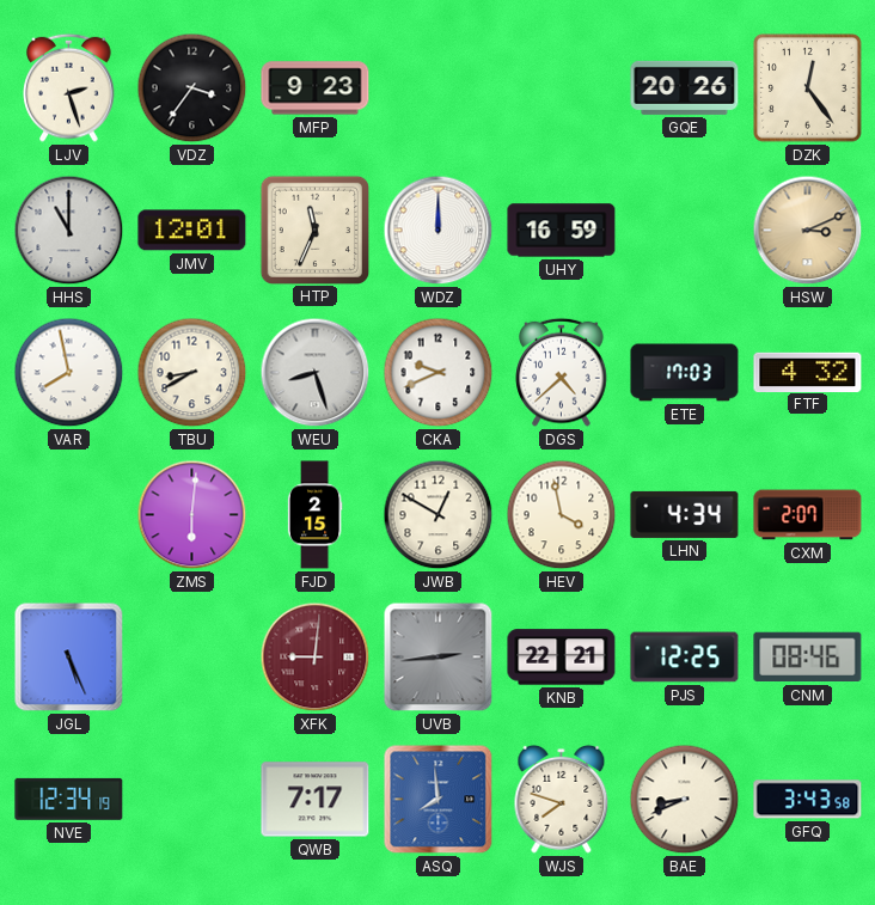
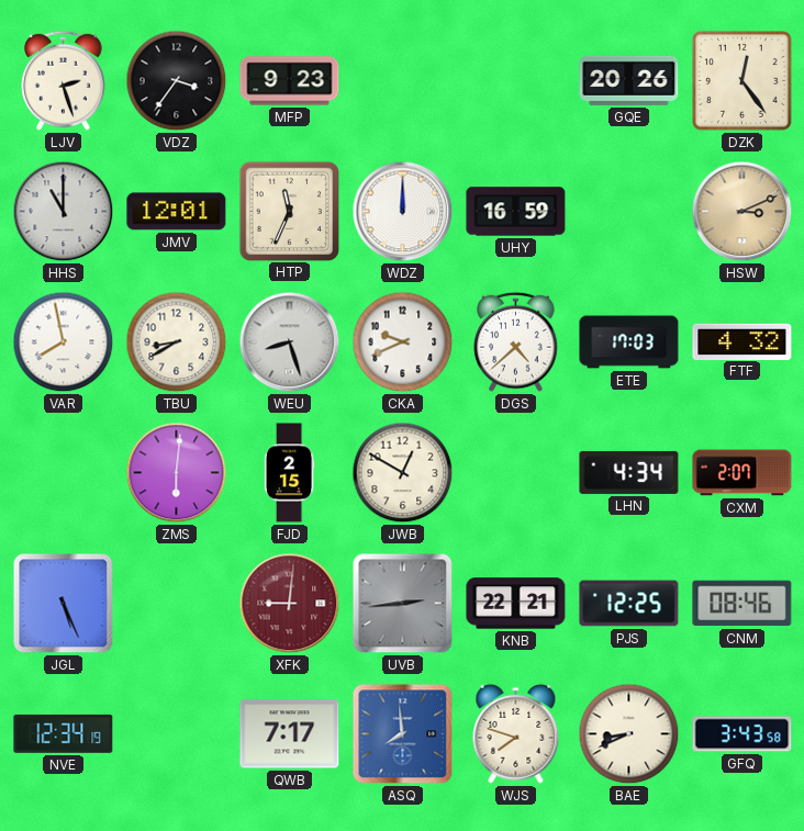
HEV: 3:58 -> none
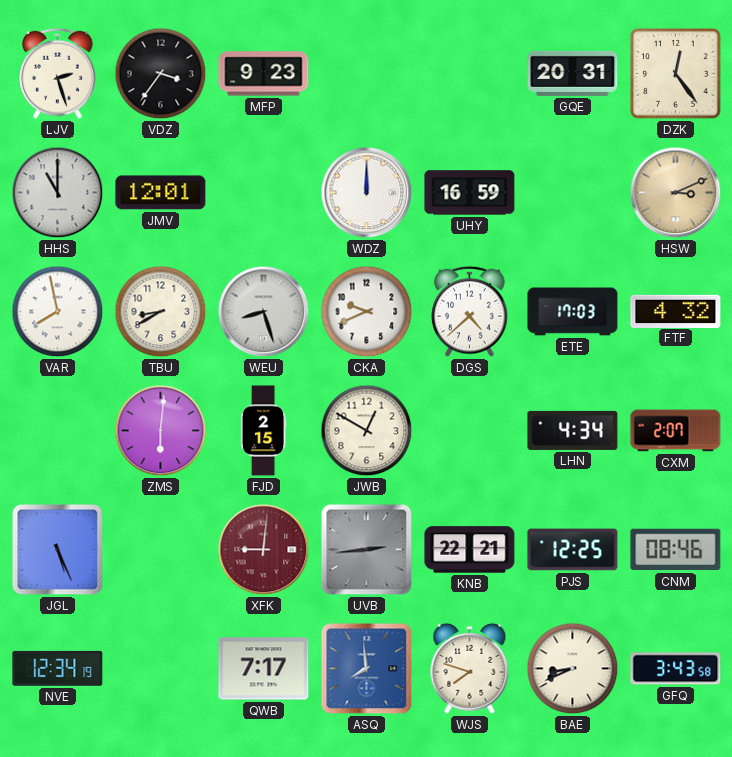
GQE: 20:26 -> 20:31
HTP: 11:34 -> none
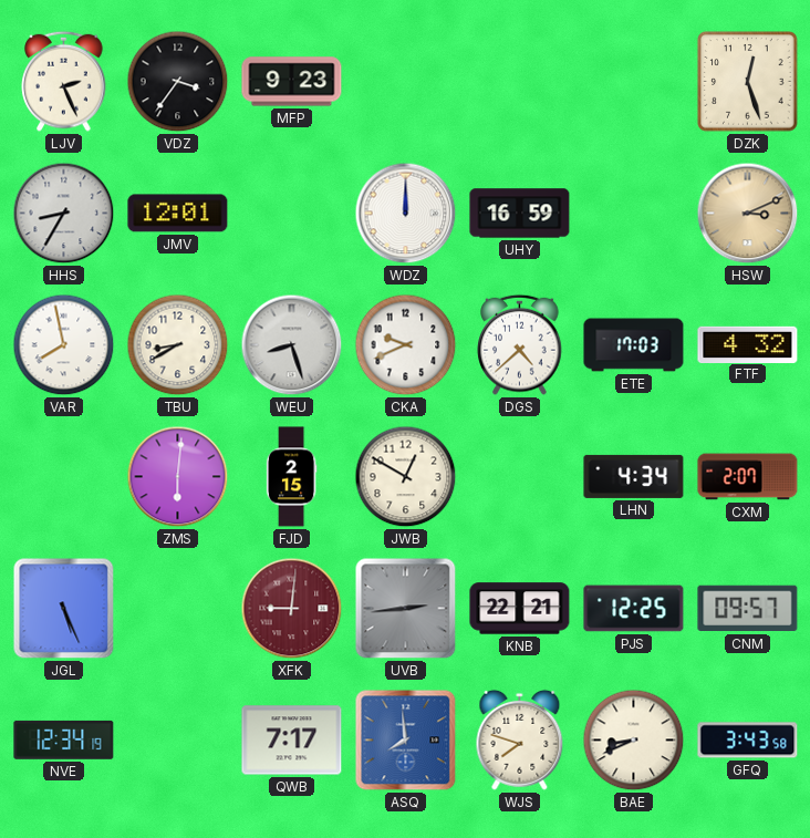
LJV: 2:27 -> 2:26
GQE: 20:31 -> none
DZK: 12:24 -> 12:27
HHS: 11:00 -> 8:35
CNM: 08:46 -> 09:57
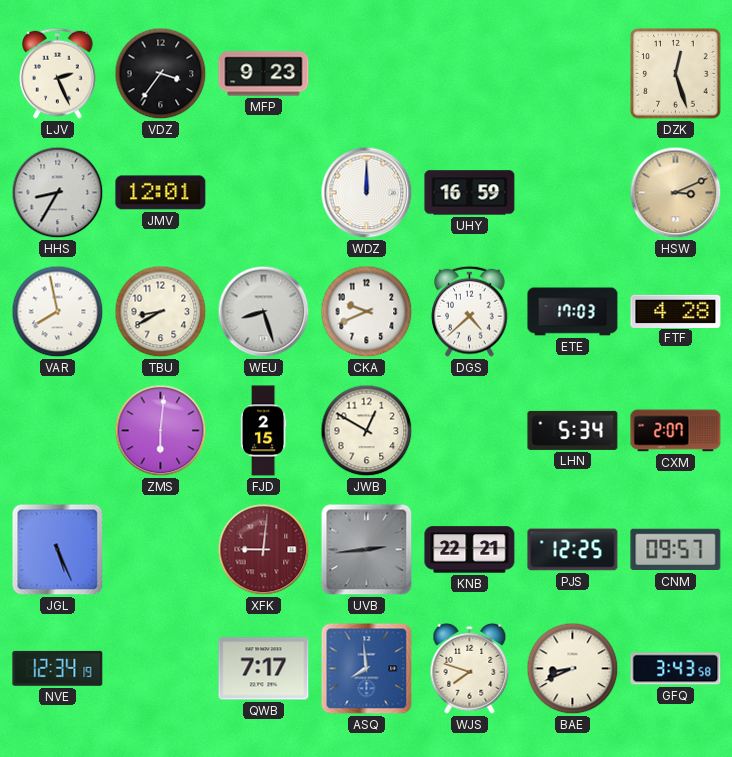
FTF: 4:32 -> 4:28
LHN: 4:34 -> 5:34
